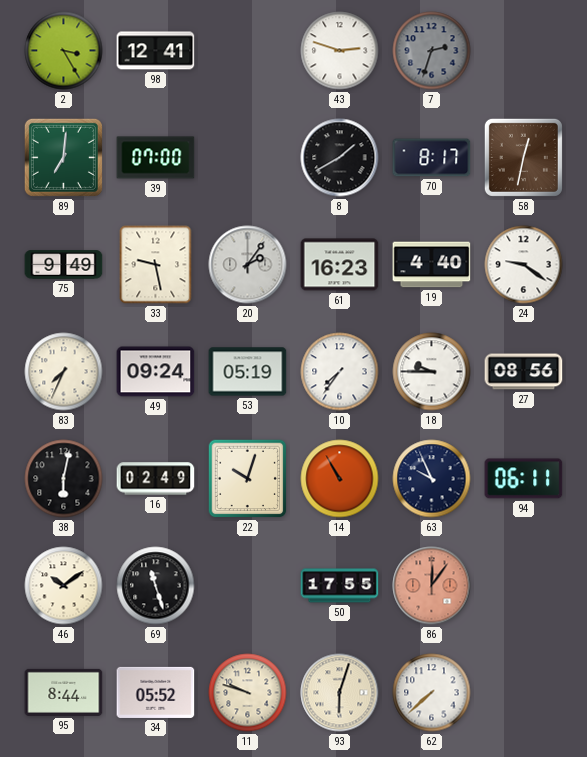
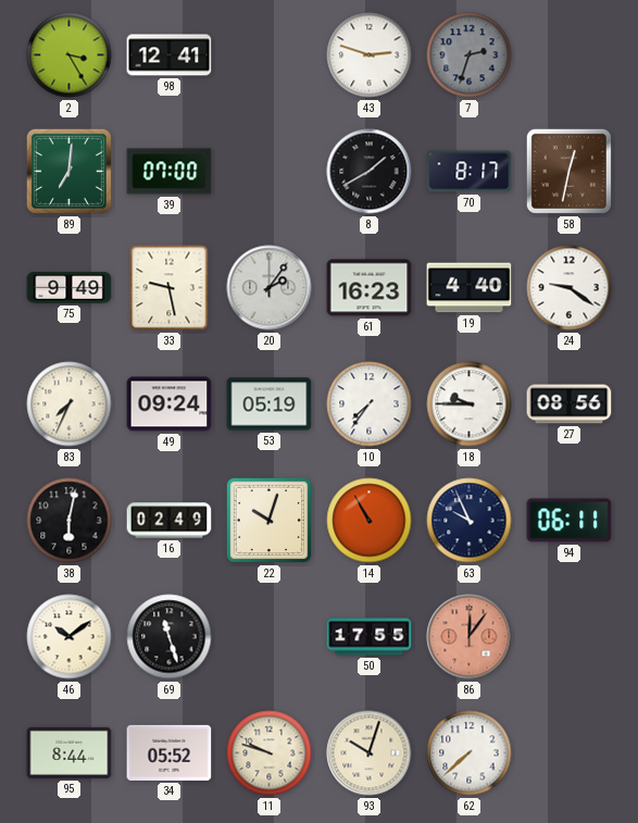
93: 6:03 -> 10:03
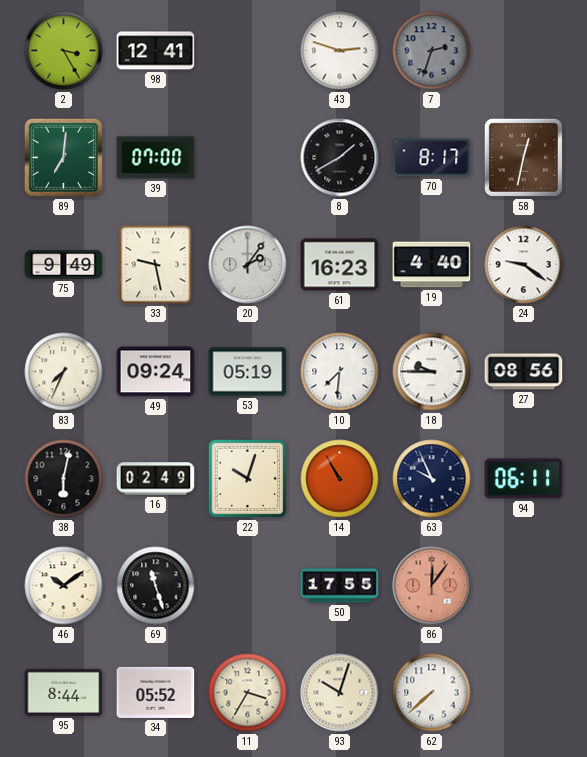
10: 7:36 -> 7:31
11: 9:48 -> 3:35
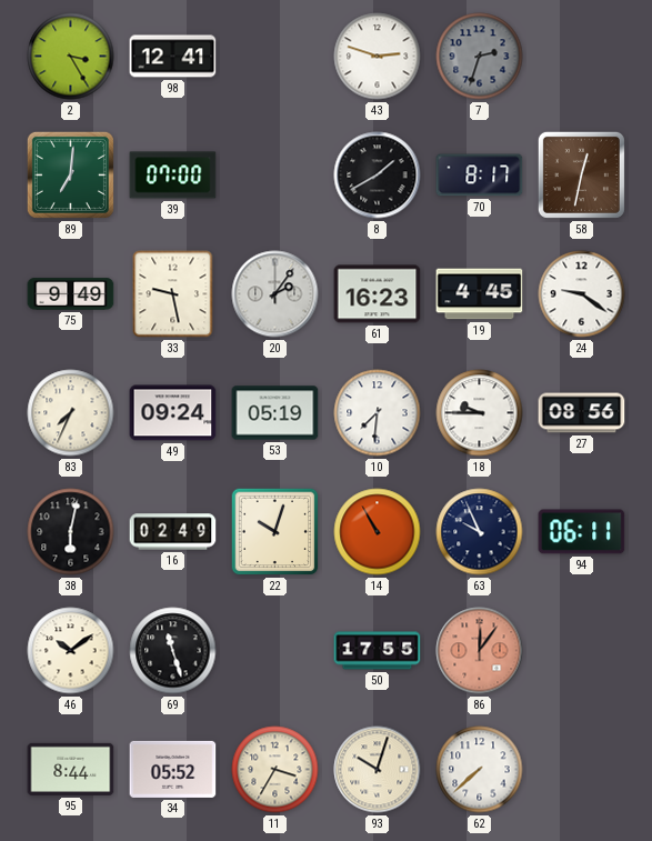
19: 4:40 -> 4:45
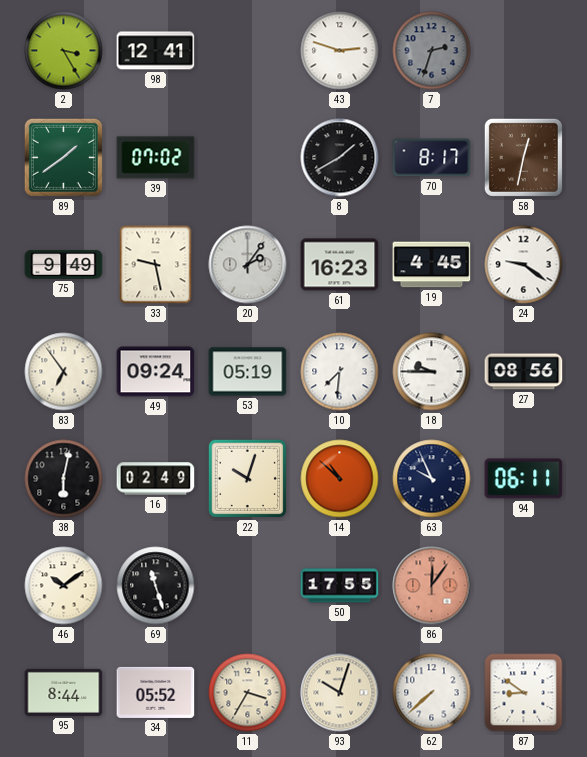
89: 7:01 -> 1:39
39: 07:00 -> 07:02
83: 7:34 -> 6:54
14: 10:55 -> 10:52
87: none -> 8:51
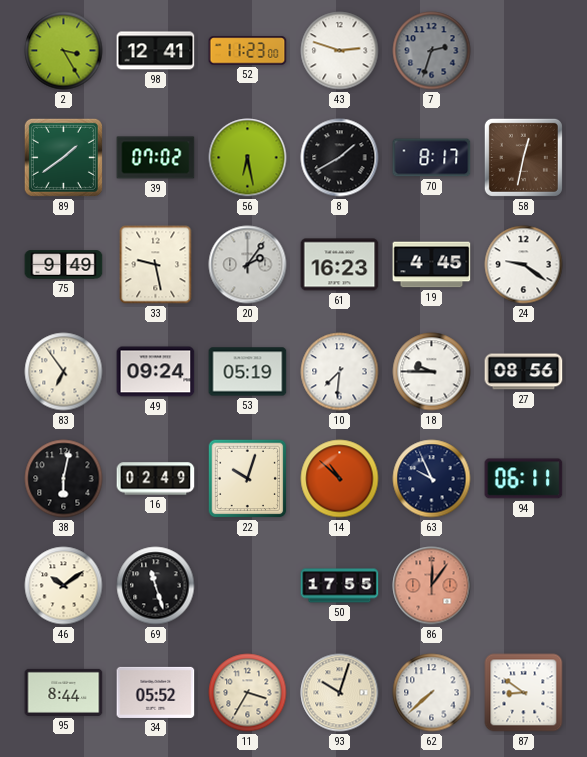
52: none -> 11:23
56: none -> 6:28
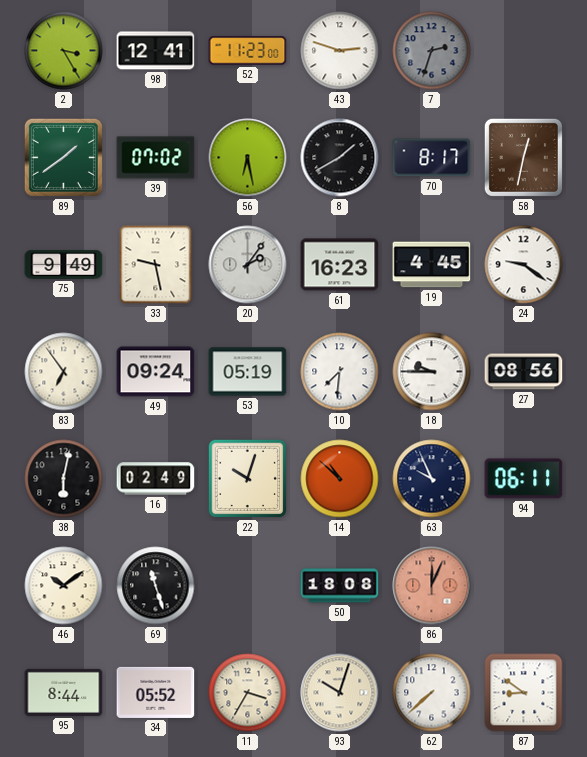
50: 17:55 -> 18:08
86: 12:06 -> 12:04
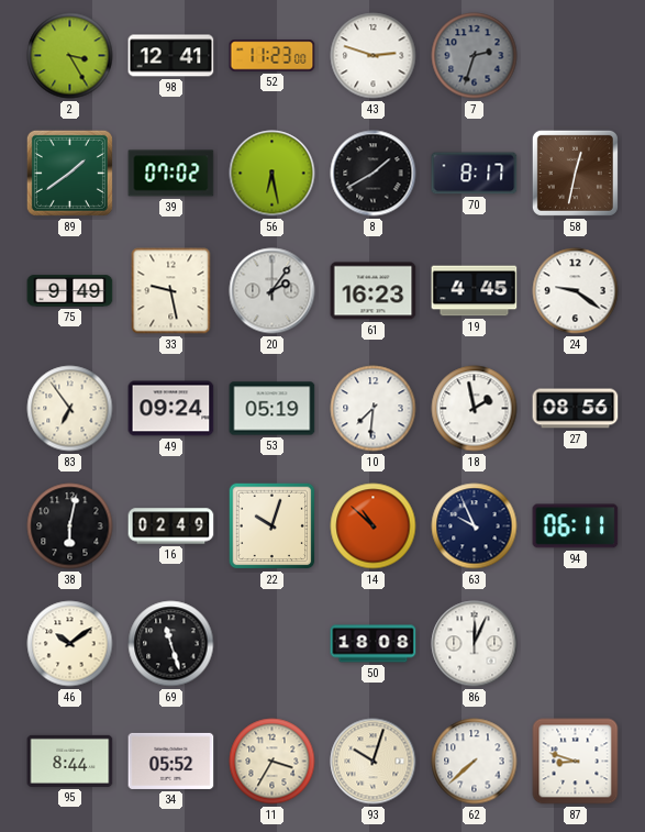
18: 9:45 -> 1:58
86 dial: salmon -> white
87: 8:51 -> 8:48
